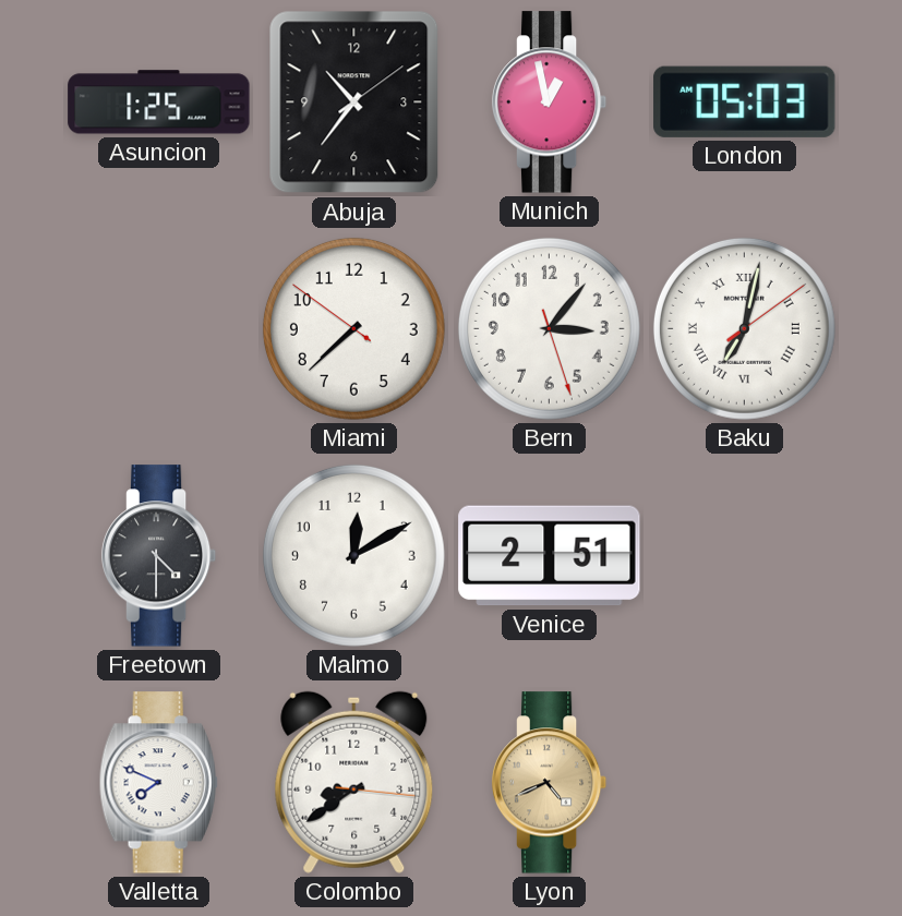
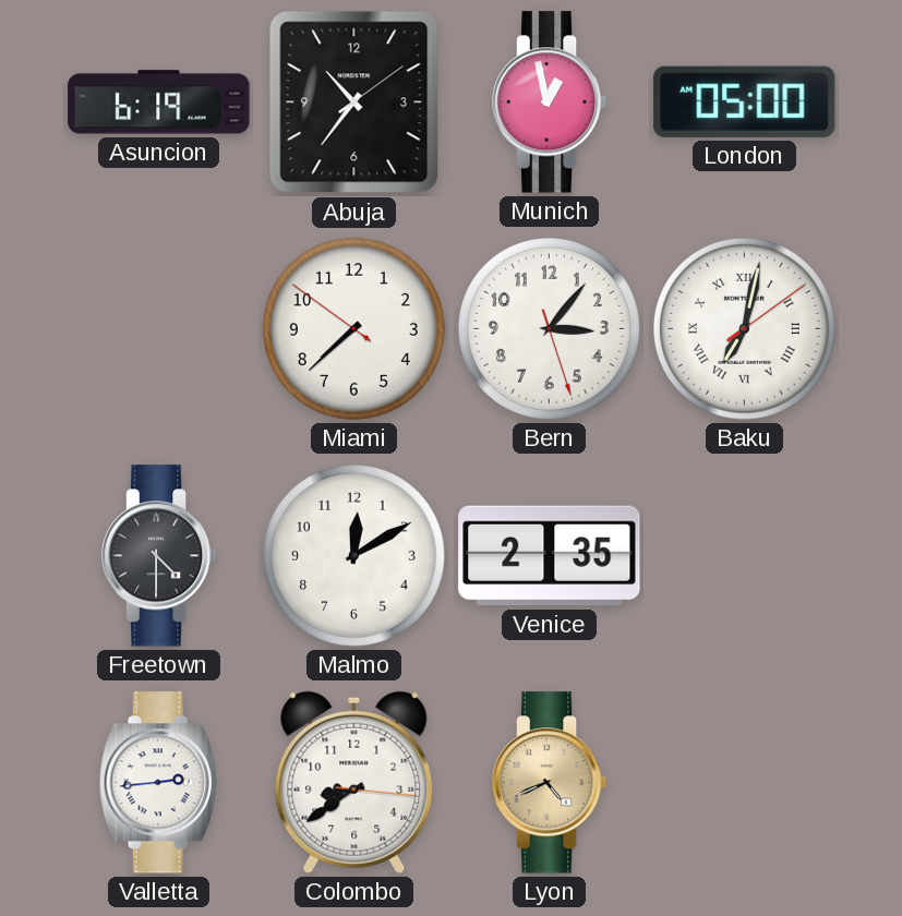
Asuncion: 1:25 -> 6:19
London: 05:03 -> 05:00
Venice: 2:51 -> 2:35
Valletta: 7:49 -> 2:44
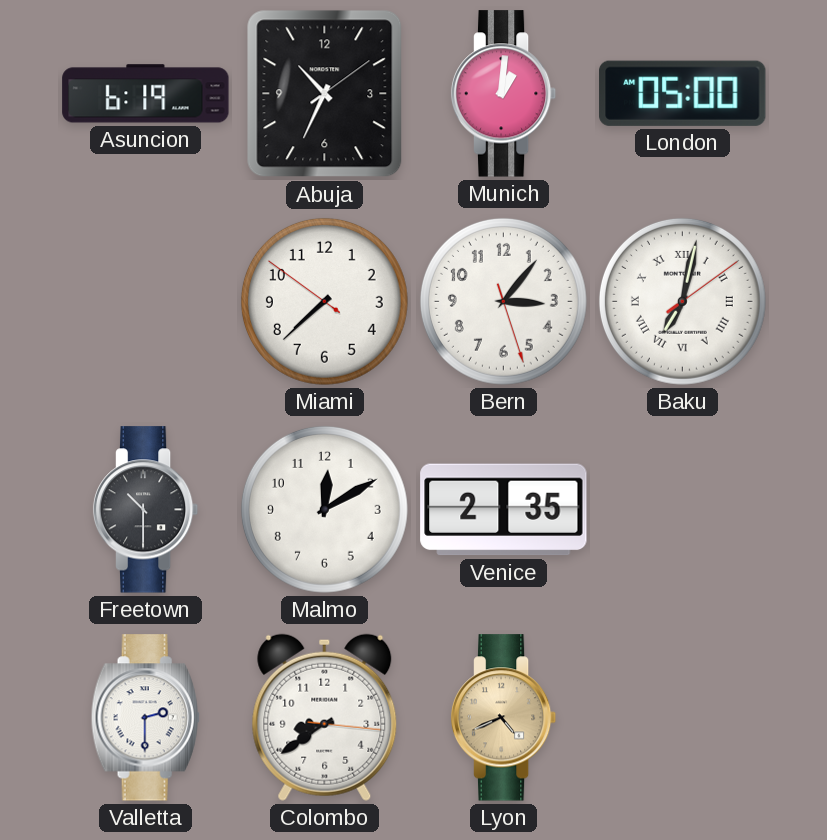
Abuja: 10:36 -> 10:34
Munich: 12:58 -> 1:01
Freetown: 4:30 -> 10:30
Valletta: 2:44 -> 2:30
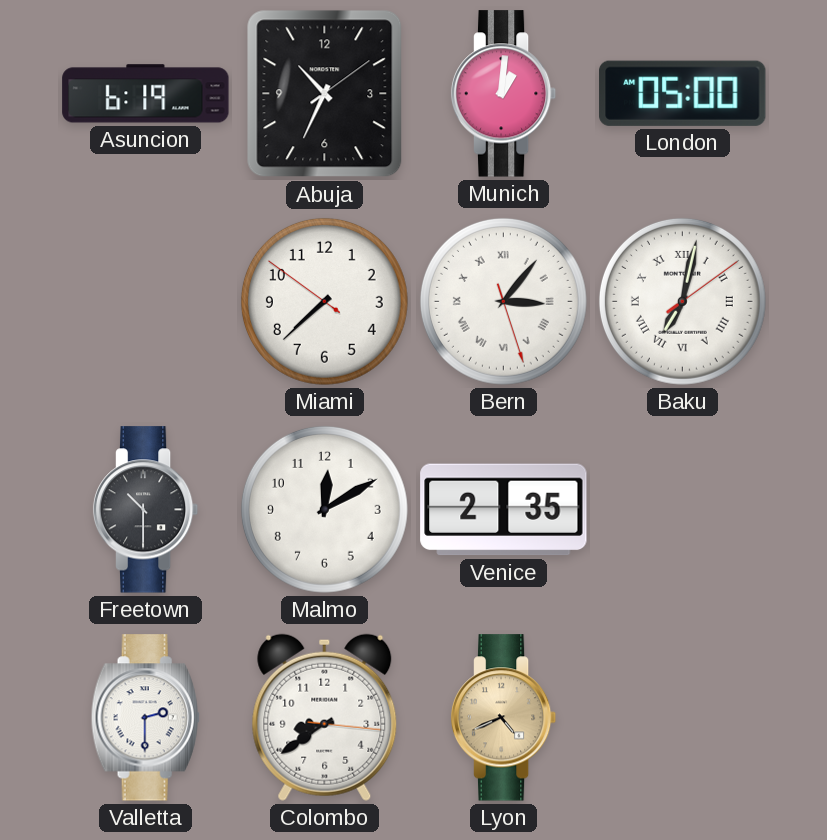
Bern numerals: Arabic -> Roman
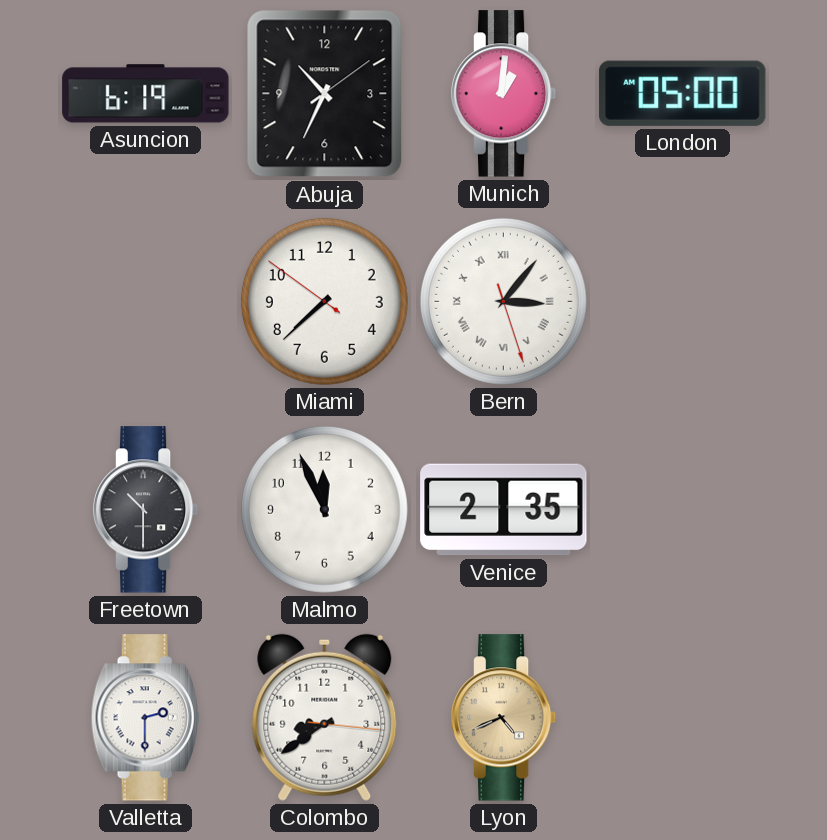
Baku: 7:02 -> none
Malmo: 12:10 -> 11:56
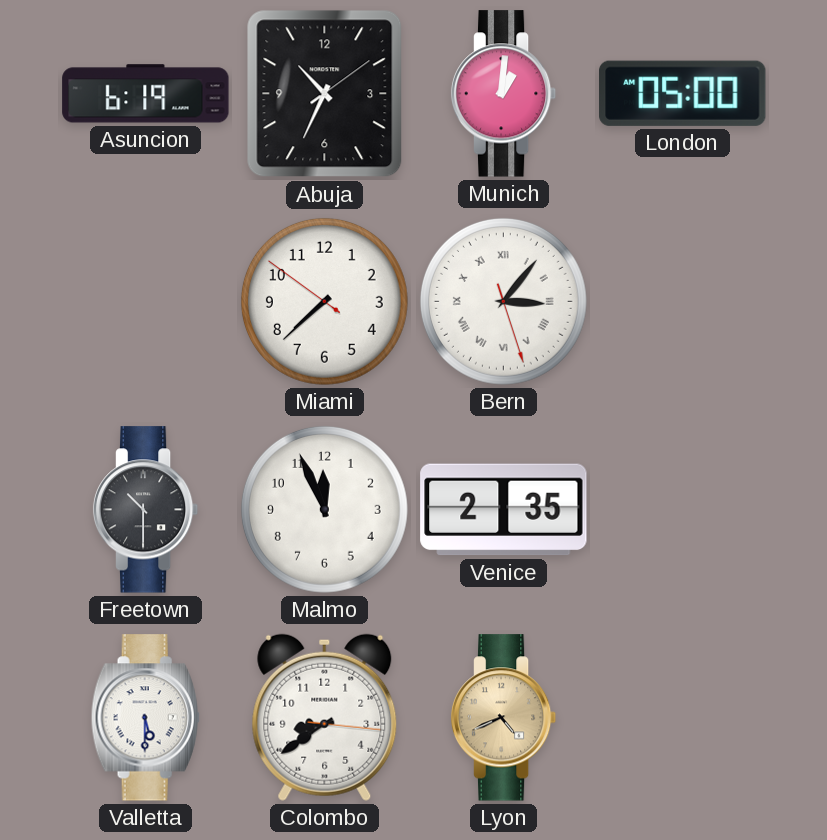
Valletta: 2:30 -> 5:30
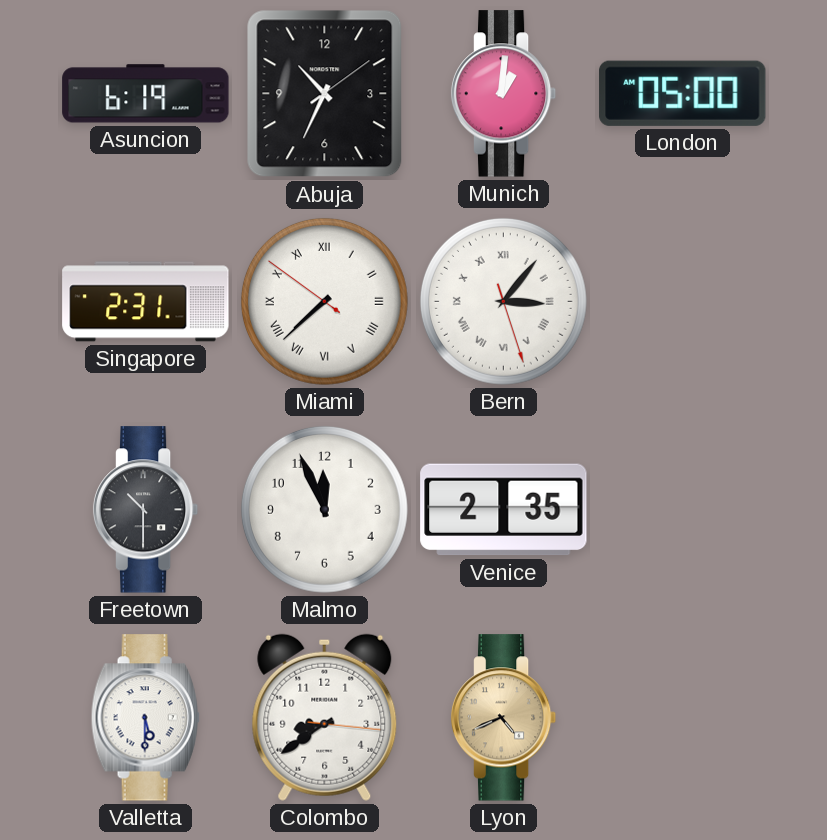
Singapore: none -> 2:31
Miami numerals: Arabic -> Roman
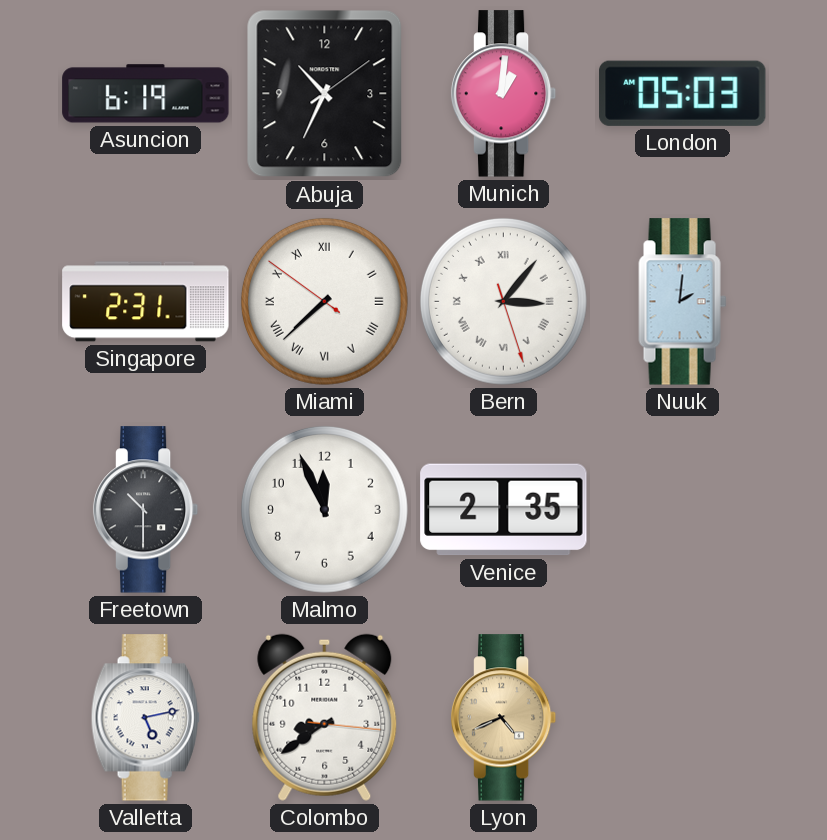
London: 05:00 -> 05:03
Nuuk: none -> 2:01
Valletta: 5:30 -> 5:13
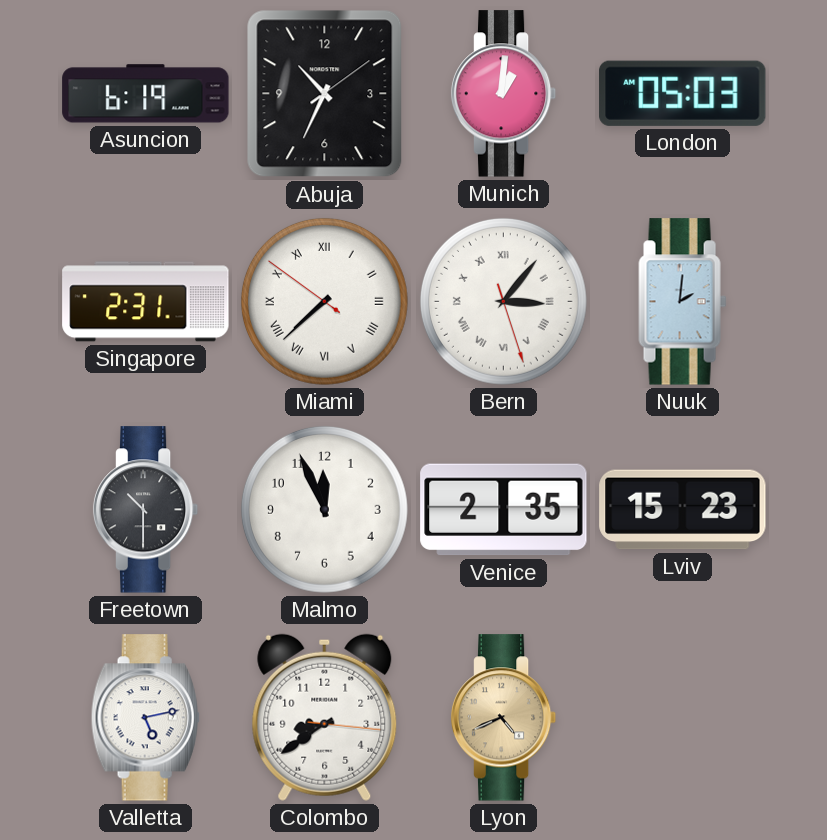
Lviv: none -> 15:23
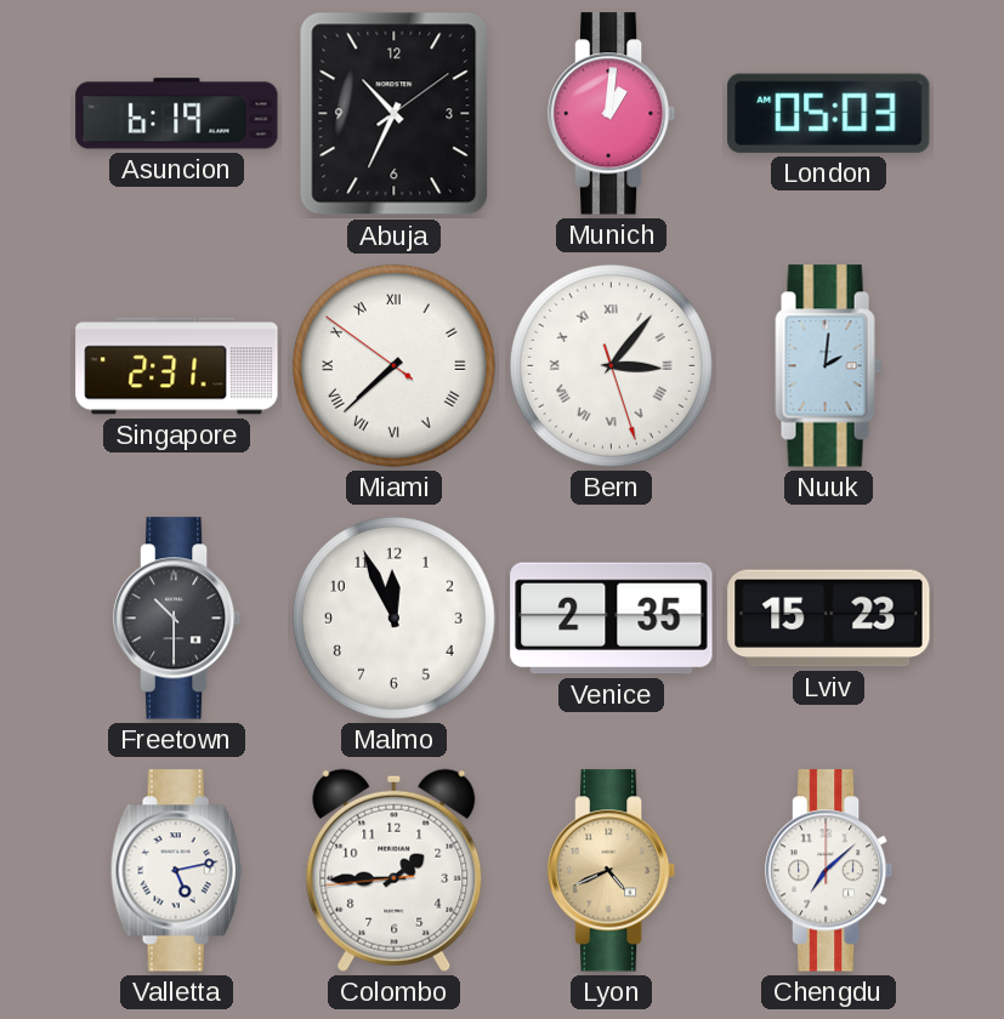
Colombo: 8:39 -> 1:44
Chengdu: none -> 7:08
